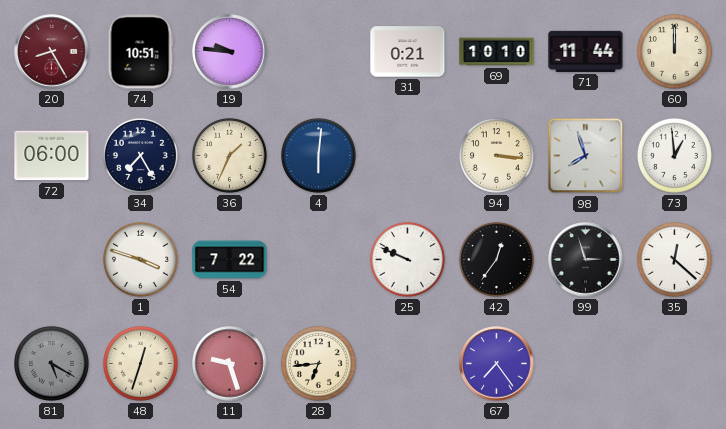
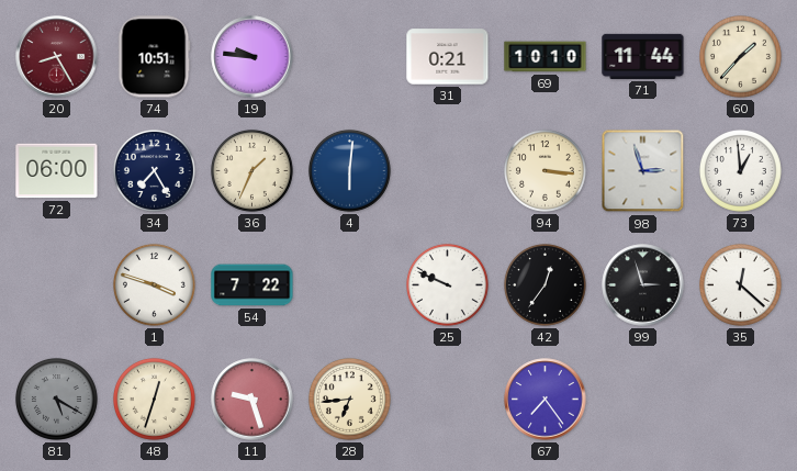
60: 12:00 -> 1:37
98: 7:57 -> 2:57
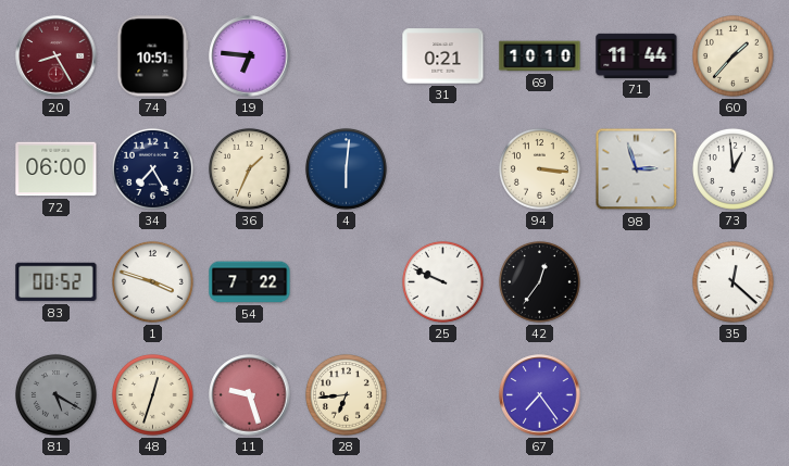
19: 9:46 -> 6:46
83: none -> 00:52
99: 2:57 -> none
